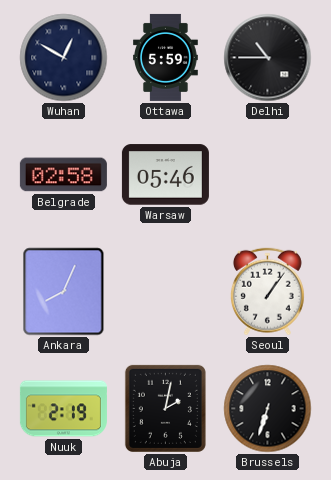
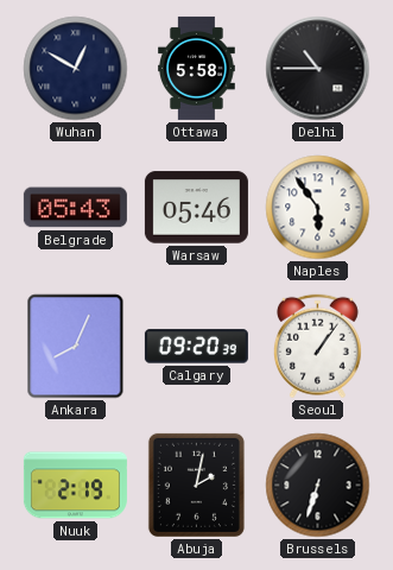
Ottawa: 5:59 -> 5:58
Belgrade: 02:58 -> 05:43
Naples: none -> 5:54
Calgary: none -> 09:20
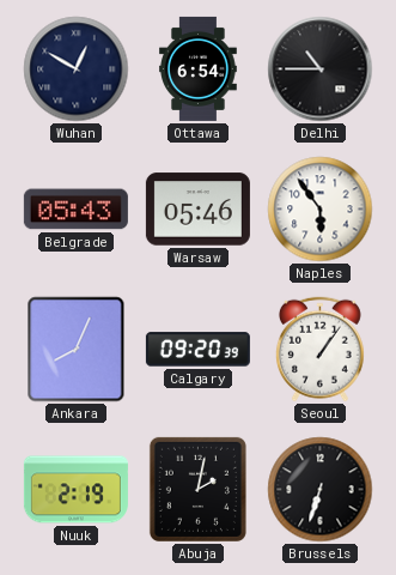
Ottawa: 5:58 -> 6:54
